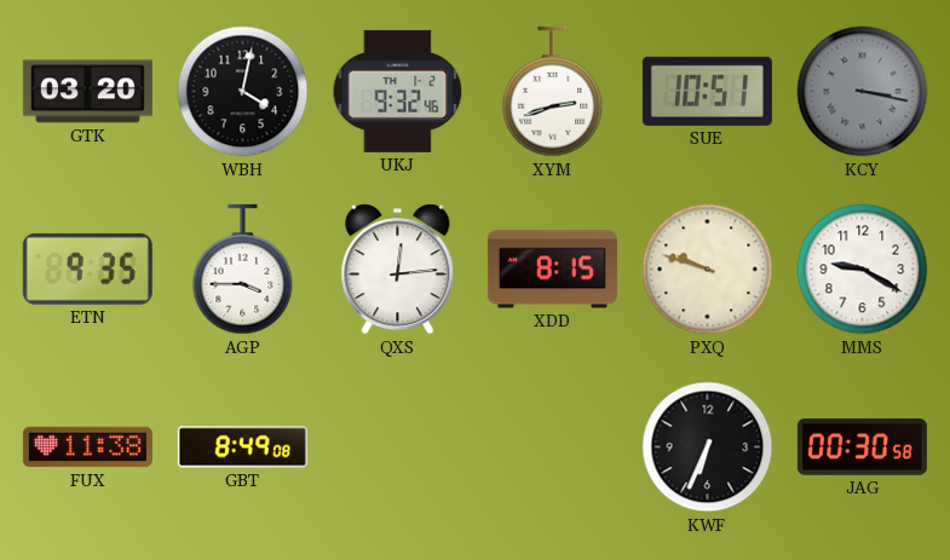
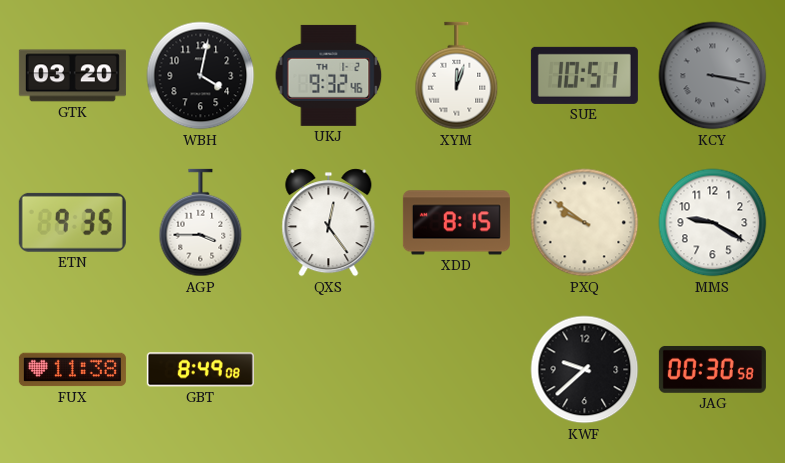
XYM: 2:42 -> 12:03
QXS: 12:14 -> 12:24
PXQ: 9:48 -> 9:51
KWF: 6:34 -> 9:38
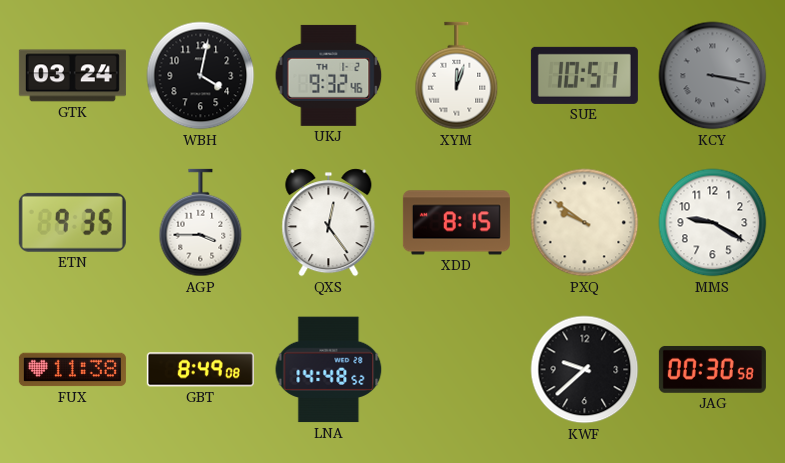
GTK: 03:20 -> 03:24
LNA: none -> 14:48
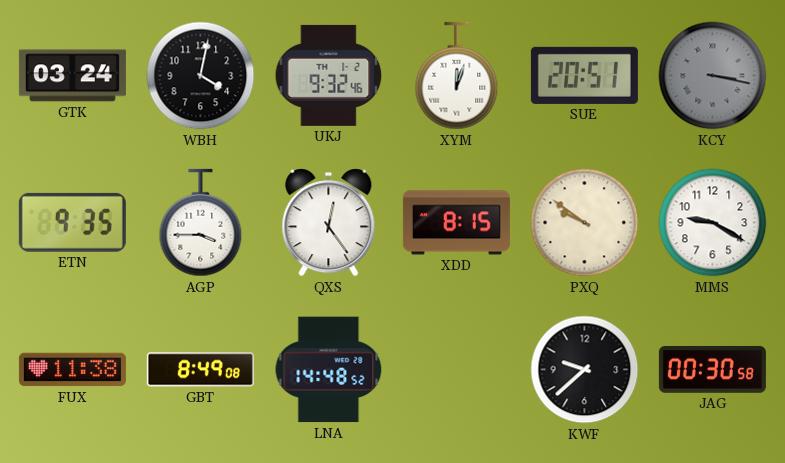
SUE: 10:51 -> 20:51
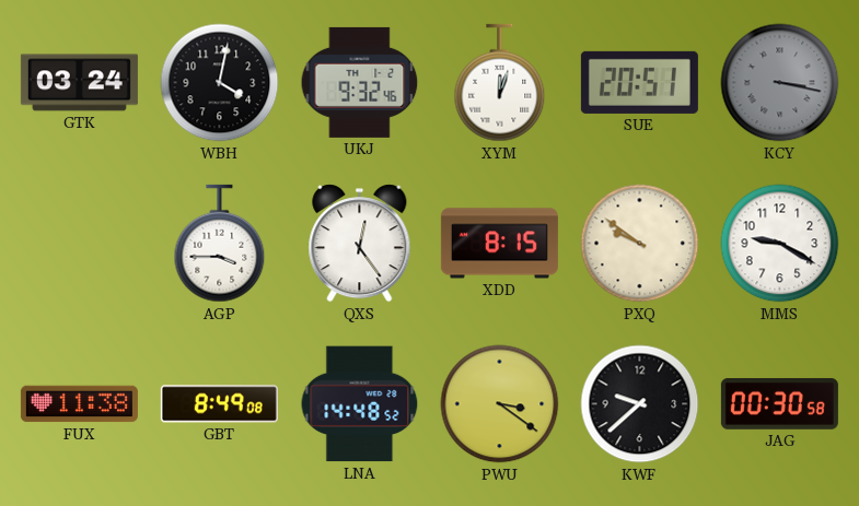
ETN: 9:35 -> none
PWU: none -> 3:21
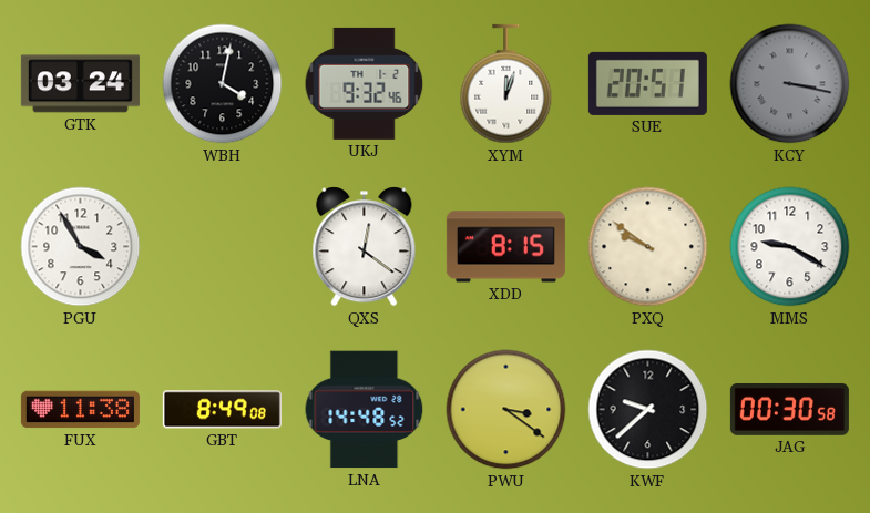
PGU: none -> 3:55
AGP: 3:45 -> none
QXS: 12:24 -> 12:21
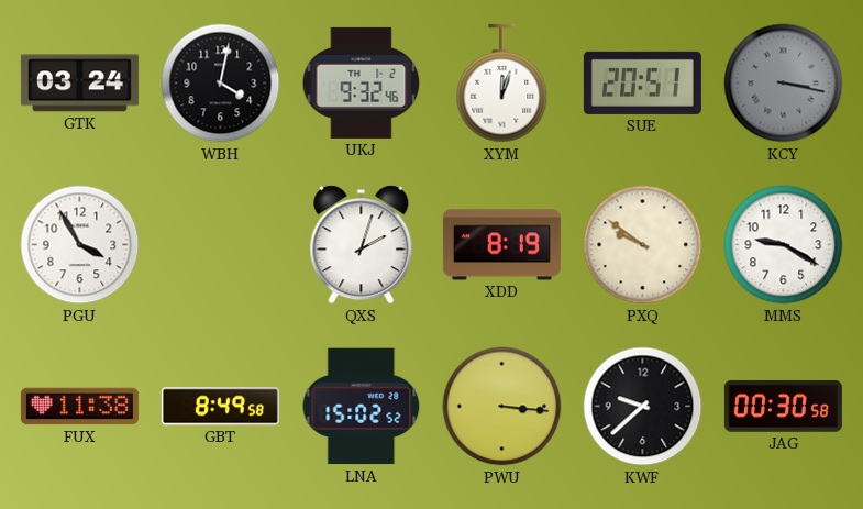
QXS: 12:21 -> 2:03
XDD: 8:15 -> 8:19
GBT: 8:49:08 -> 8:49:58
LNA: 14:48 -> 15:02
PWU: 3:21 -> 3:16
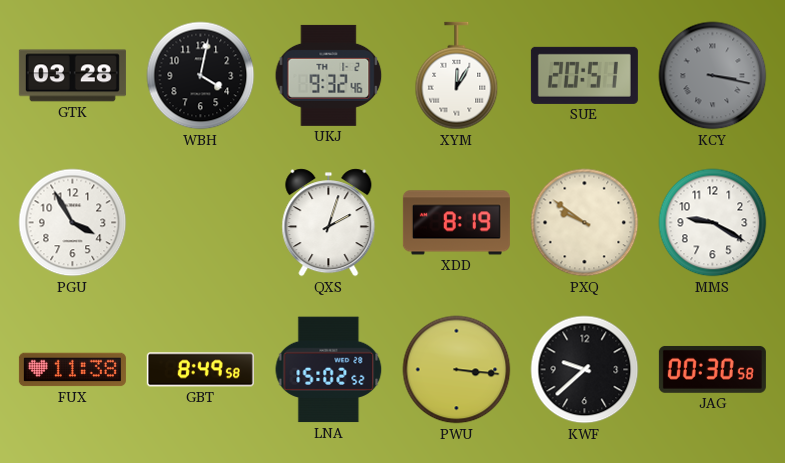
GTK: 03:24 -> 03:28
XYM: 12:03 -> 12:05
